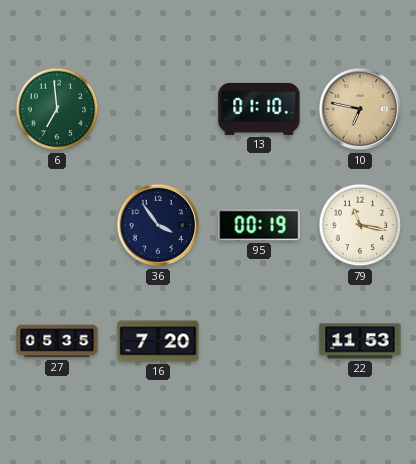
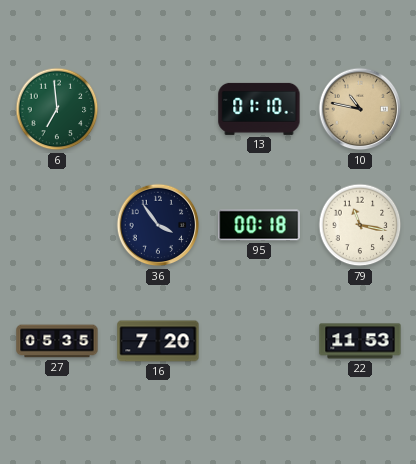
10: 6:47 -> 10:47
95: 00:19 -> 00:18
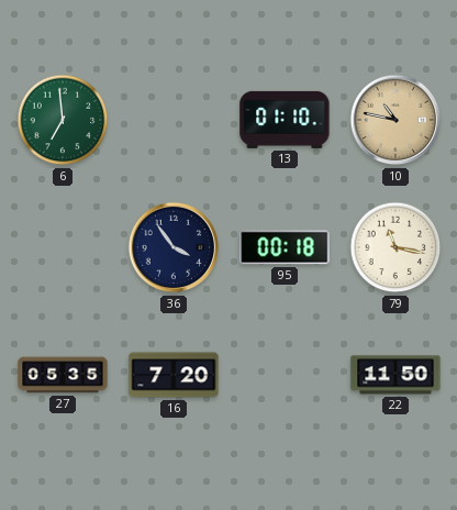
22: 11:53 -> 11:50
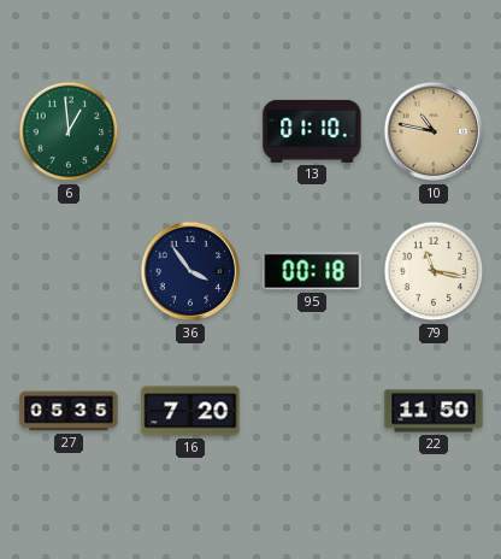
6: 6:59 -> 12:59
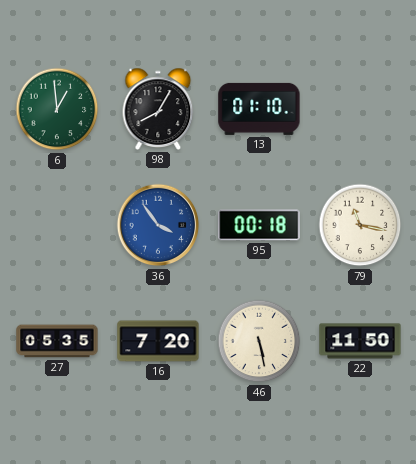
98: none -> 8:05
10: 10:47 -> none
36 dial: navy -> blue
46: none -> 5:28
